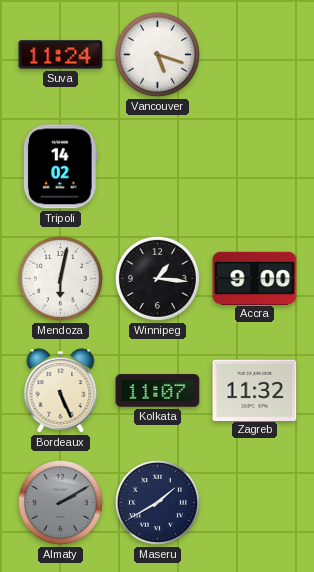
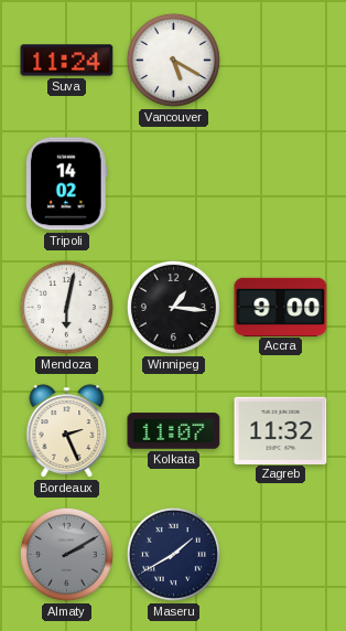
Vancouver: 5:18 -> 5:20
Bordeaux: 5:26 -> 2:26
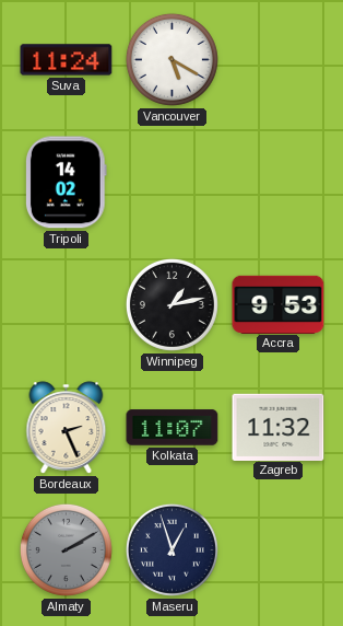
Mendoza: 6:02 -> none
Winnipeg: 1:16 -> 1:13
Accra: 9:00 -> 9:53
Maseru: 1:40 -> 12:57
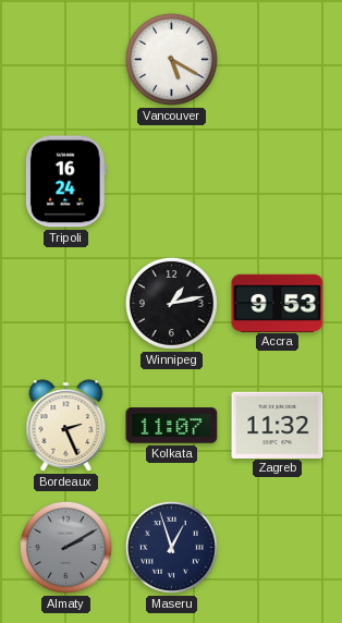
Suva: 11:24 -> none
Tripoli: 14:02 -> 16:24
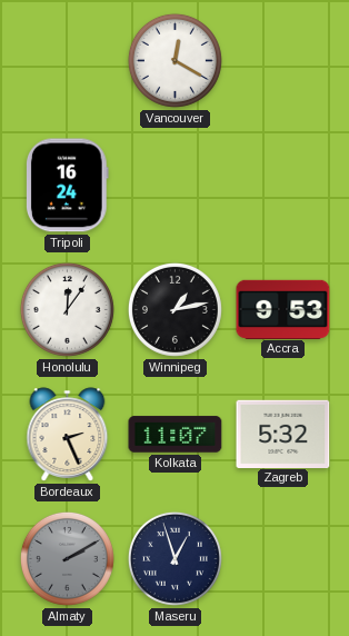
Vancouver: 5:20 -> 12:20
Honolulu: none -> 12:06
Zagreb: 11:32 -> 5:32
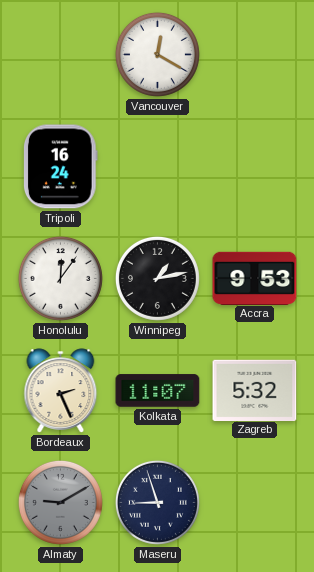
Almaty: 2:10 -> 9:10
Maseru: 12:57 -> 8:57
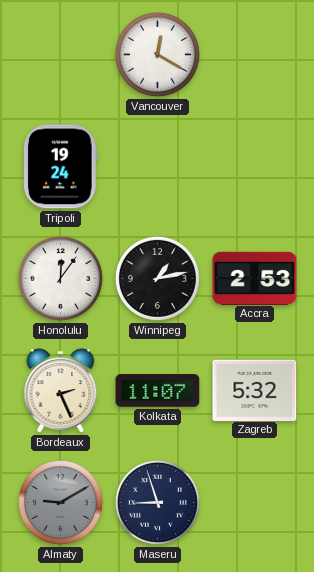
Tripoli: 16:24 -> 19:24
Accra: 9:53 -> 2:53
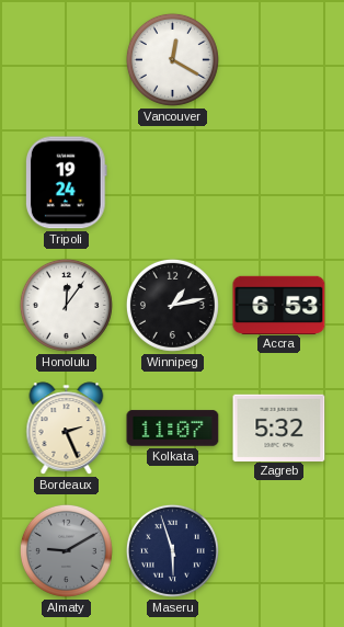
Accra: 2:53 -> 6:53
Maseru: 8:57 -> 5:57
